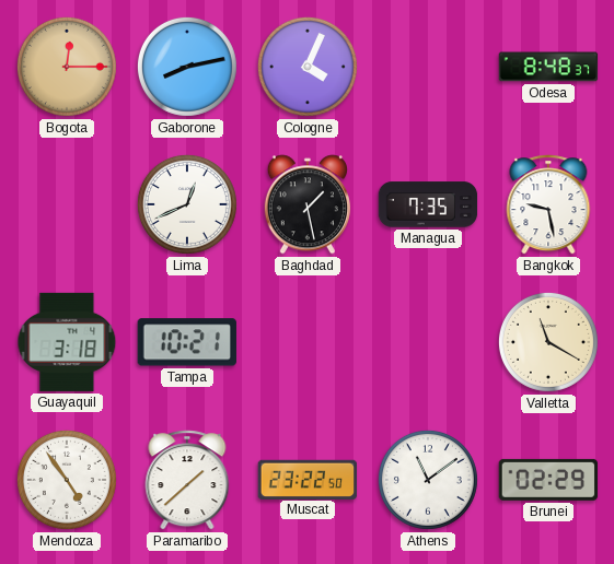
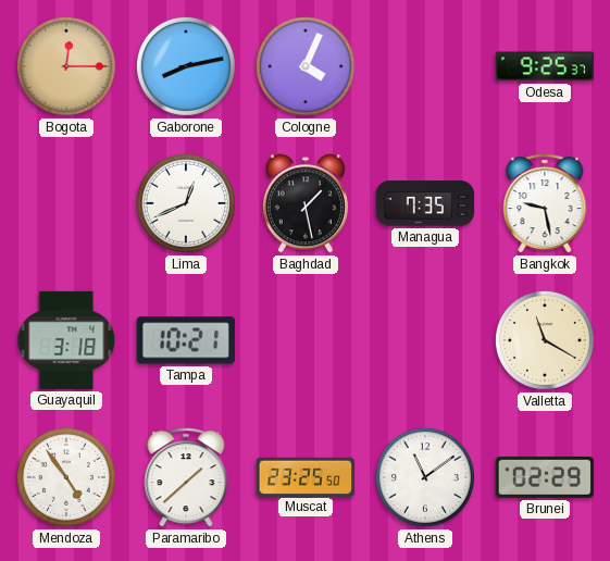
Odesa: 8:48 -> 9:25
Muscat: 23:22 -> 23:25
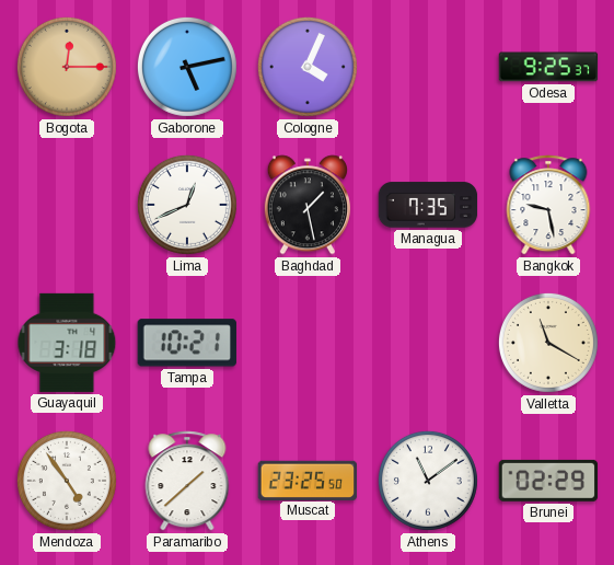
Gaborone: 8:13 -> 5:13
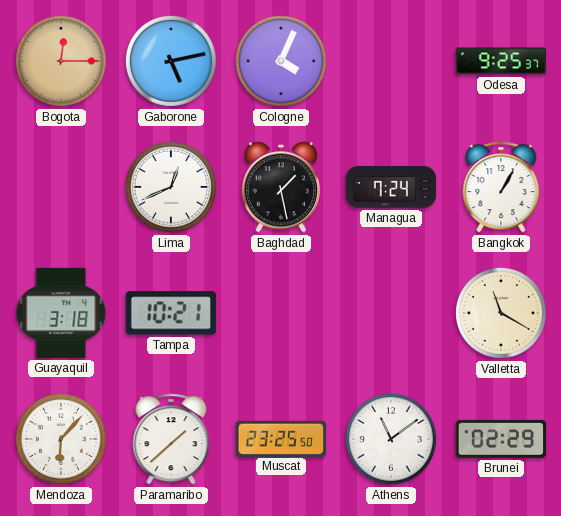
Managua: 7:35 -> 7:24
Bangkok: 9:28 -> 1:05
Mendoza: 4:54 -> 6:07
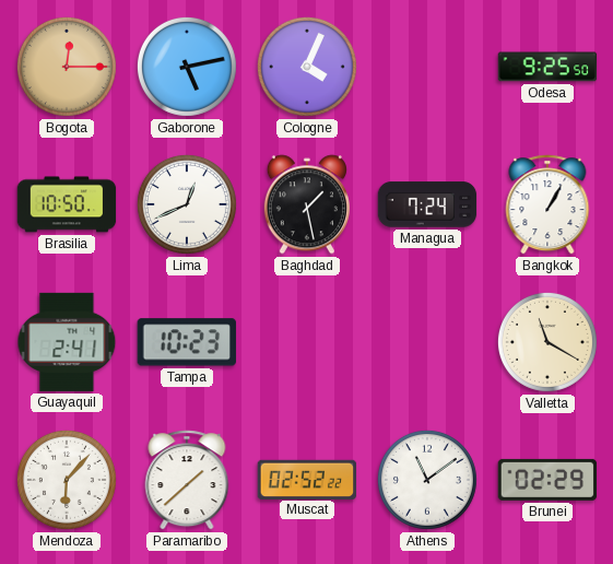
Odesa: 9:25:37 -> 9:25:50
Brasilia: none -> 10:50
Guayaquil: 3:18 -> 2:41
Tampa: 10:21 -> 10:23
Muscat: 23:25 -> 02:52
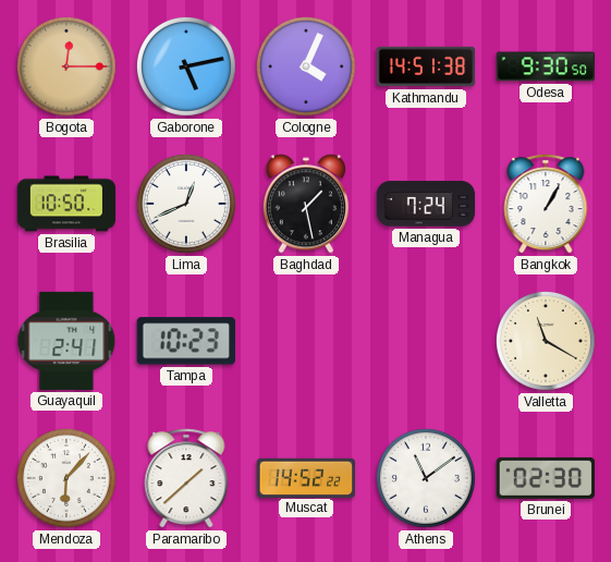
Kathmandu: none -> 14:51
Odesa: 9:25 -> 9:30
Muscat: 02:52 -> 14:52
Brunei: 02:29 -> 02:30
